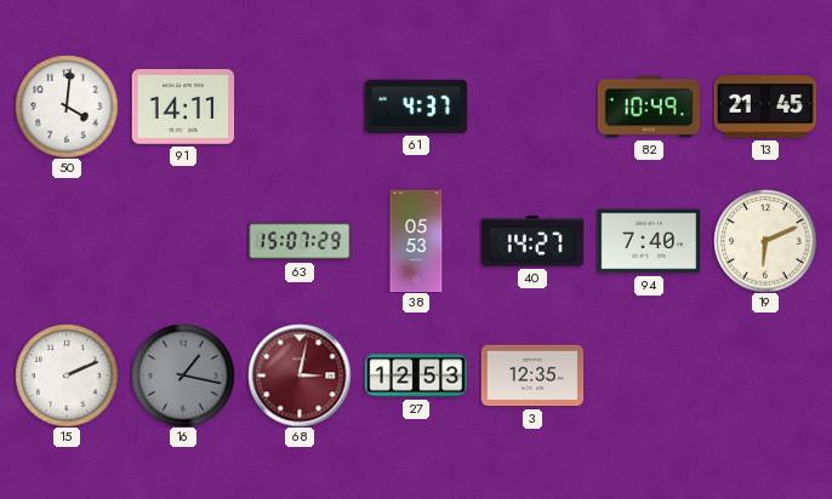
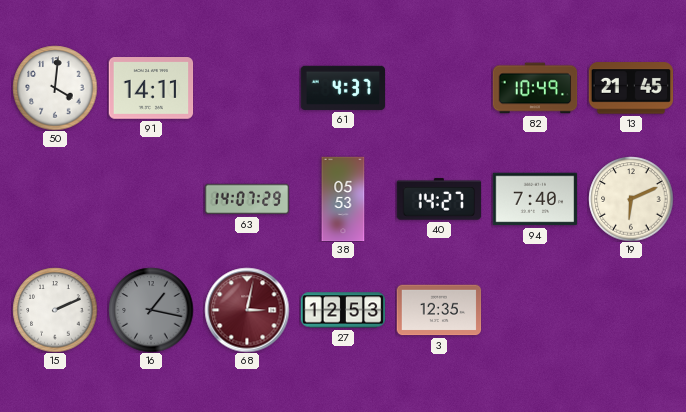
63: 15:07 -> 14:07
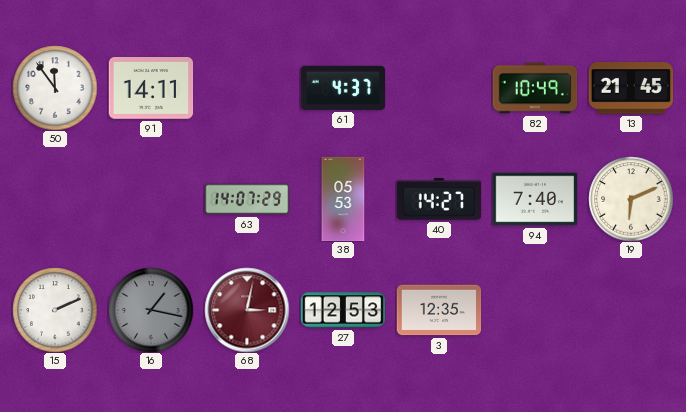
50: 4:01 -> 11:54
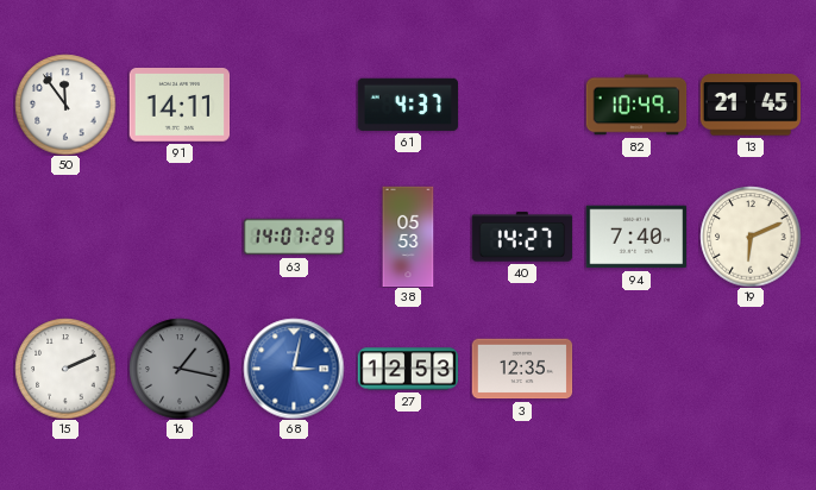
68 dial: burgundy -> blue
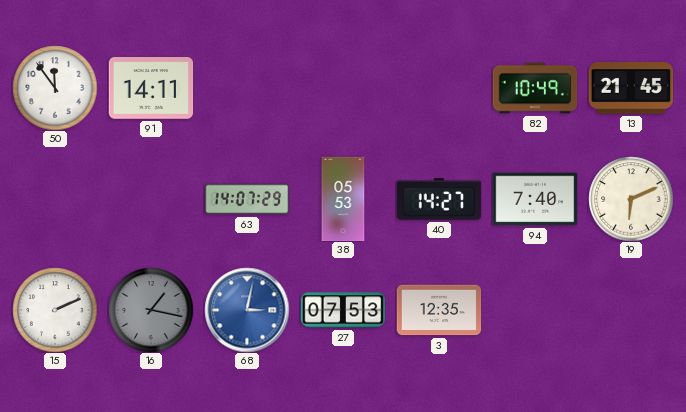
61: 4:37 -> none
27: 12:53 -> 07:53
